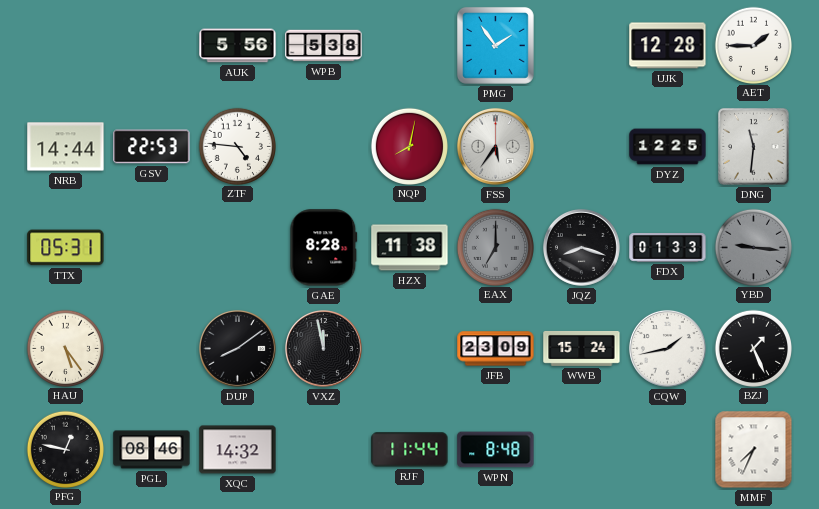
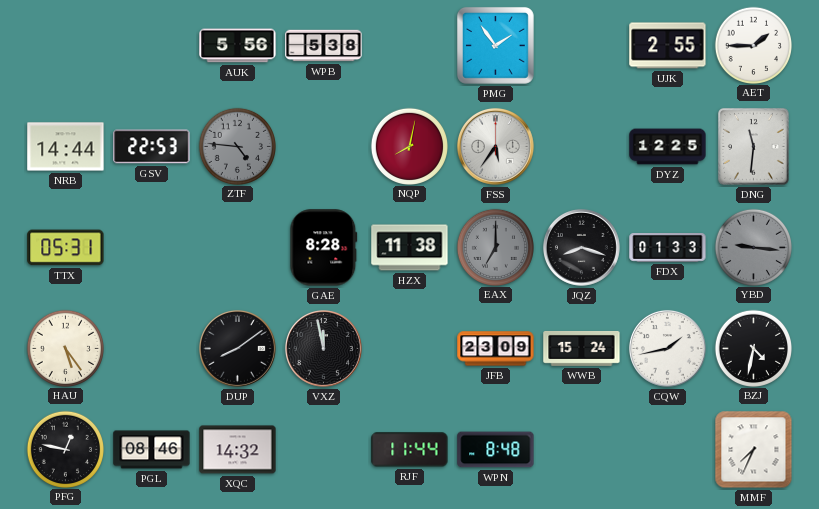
UJK: 12:28 -> 2:55
ZTF dial: white -> grey
BZJ: 1:26 -> 4:32
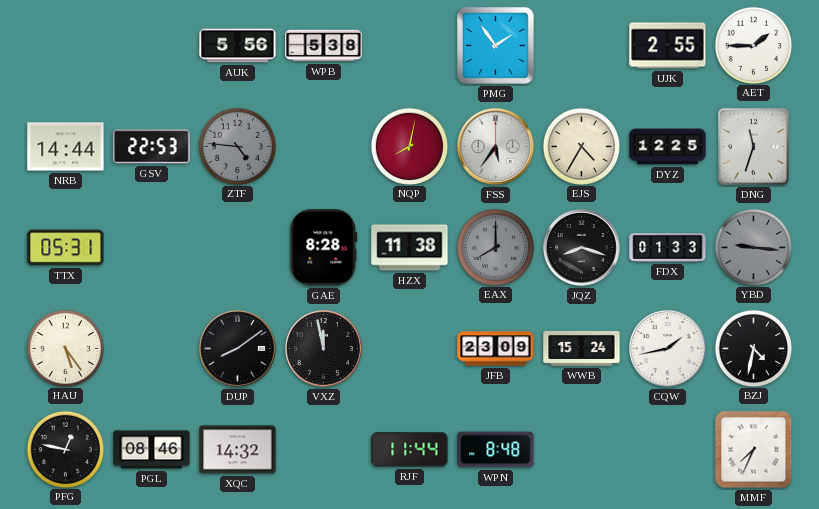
EJS: none -> 4:35
DNG: 11:31 -> 11:33
EAX: 7:00 -> 8:00
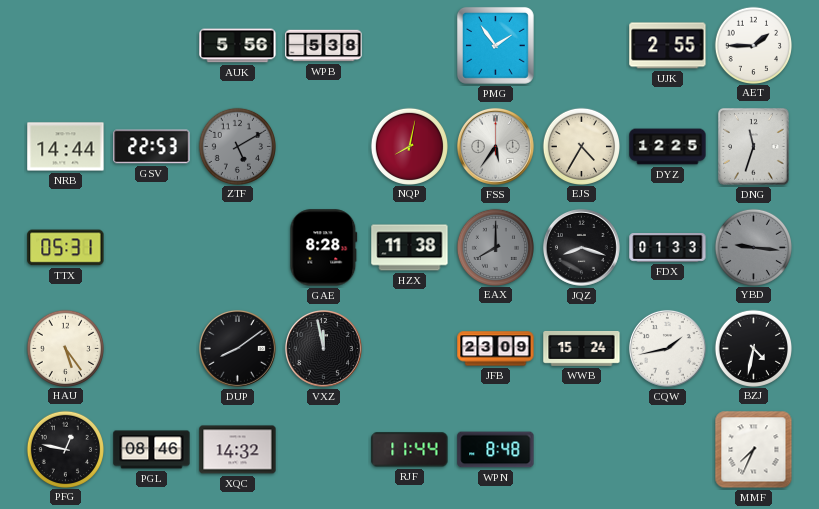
ZTF: 4:46 -> 5:10
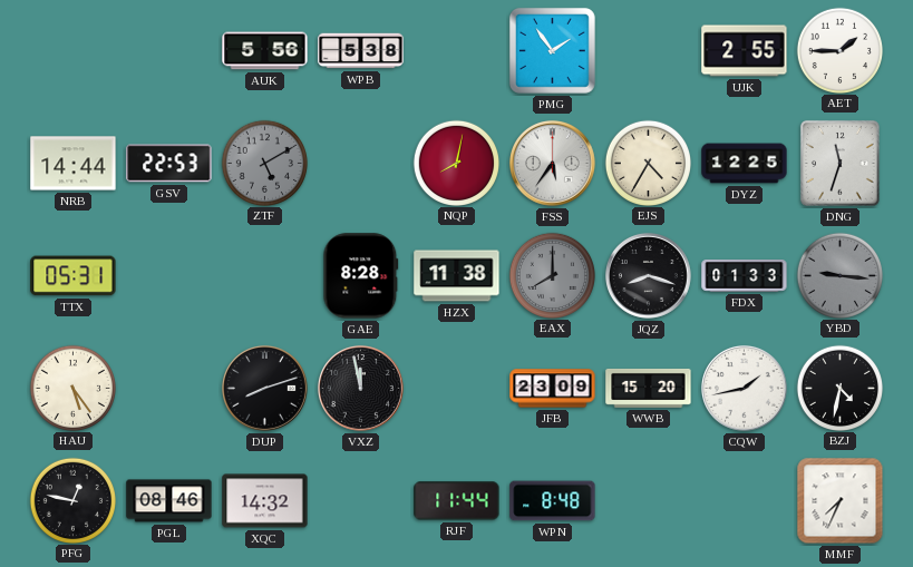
DUP: 8:09 -> 8:12
WWB: 15:24 -> 15:20
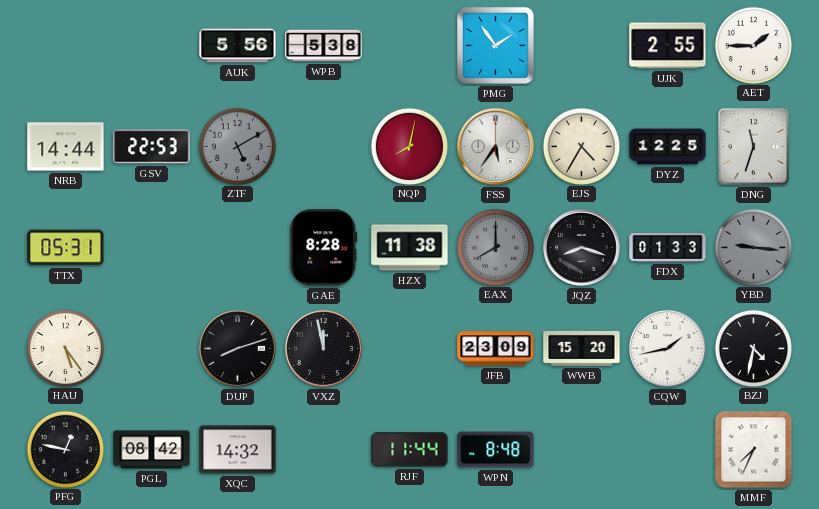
PGL: 08:46 -> 08:42
